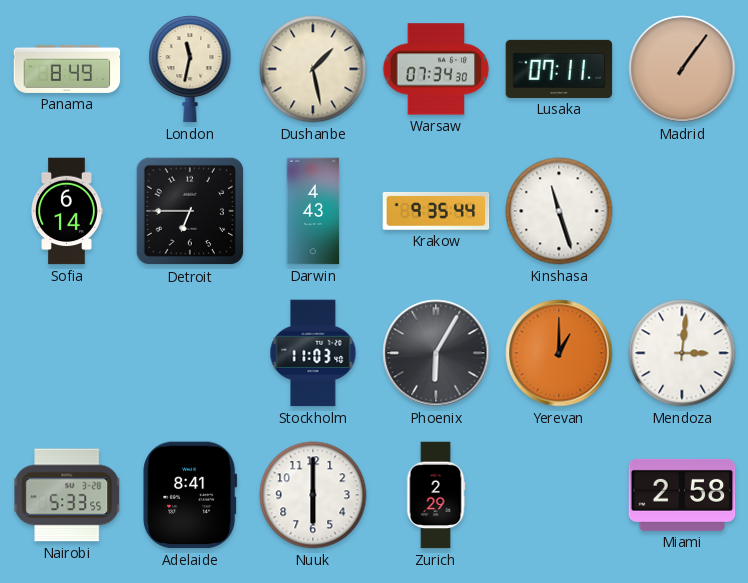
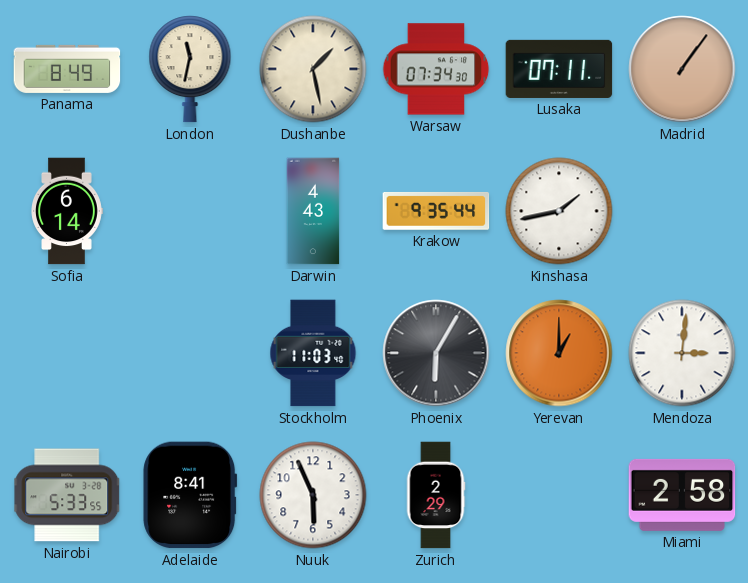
Detroit: 6:45 -> none
Kinshasa: 11:27 -> 1:43
Nuuk: 6:00 -> 5:56
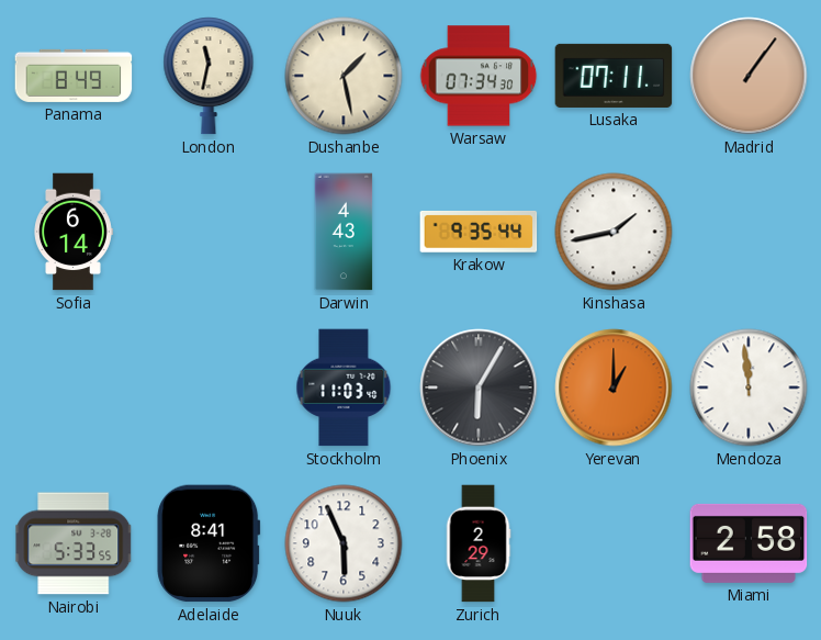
Mendoza: 3:01 -> 11:59
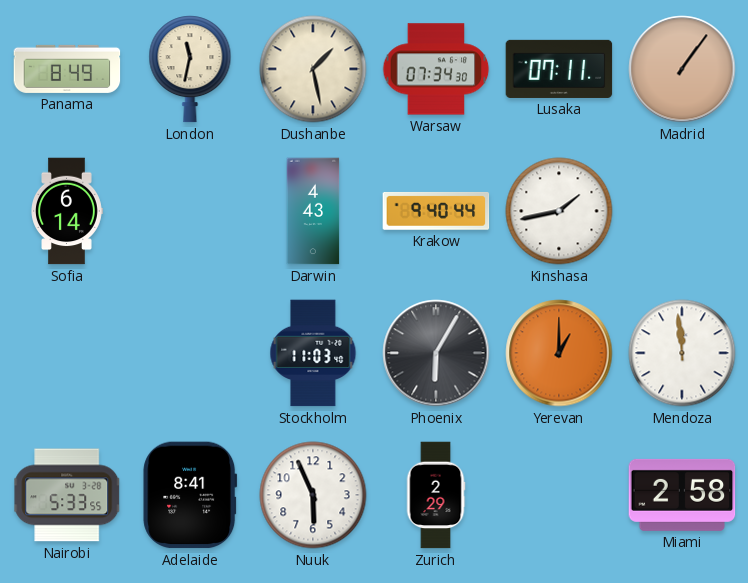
Krakow: 9:35 -> 9:40
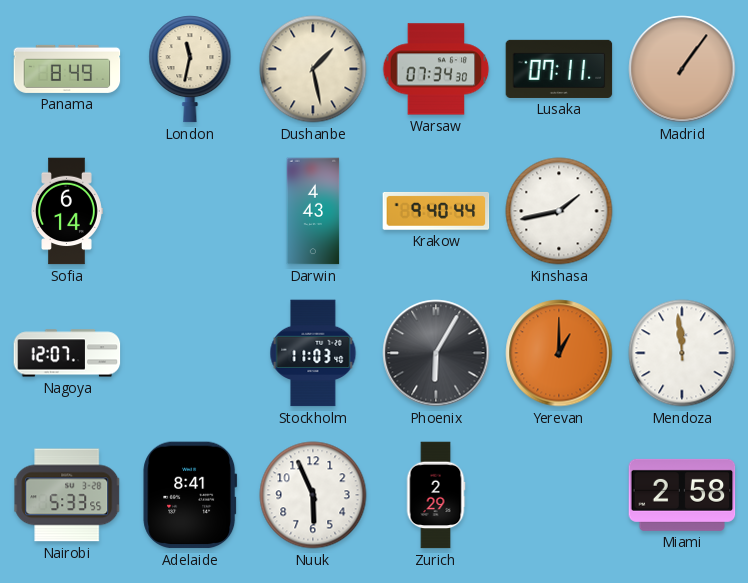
Nagoya: none -> 12:07
